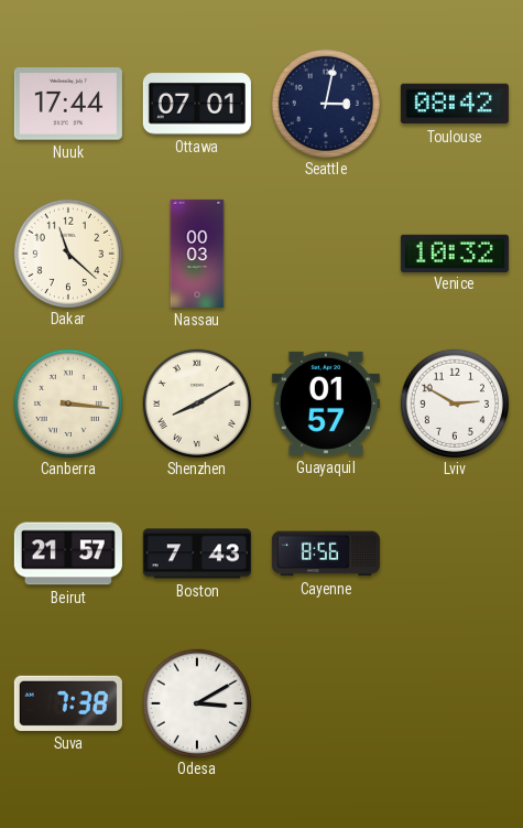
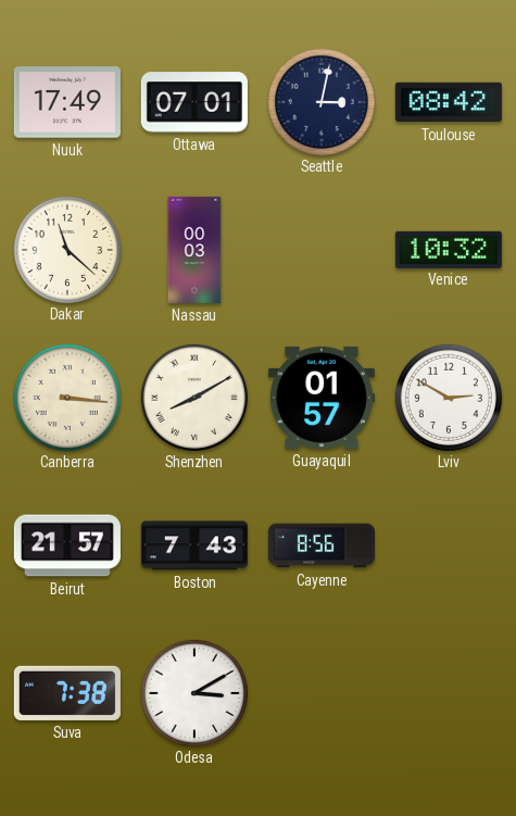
Nuuk: 17:44 -> 17:49
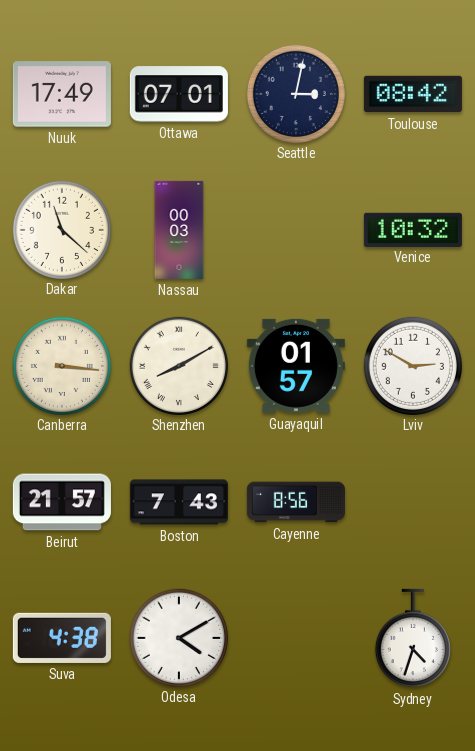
Suva: 7:38 -> 4:38
Odesa: 3:10 -> 4:10
Sydney: none -> 4:33
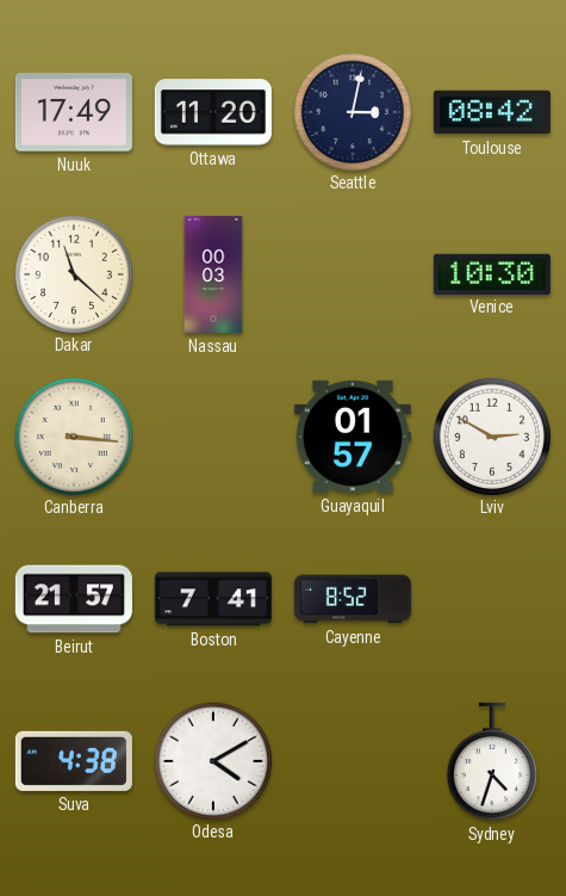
Ottawa: 07:01 -> 11:20
Venice: 10:32 -> 10:30
Shenzhen: 8:10 -> none
Boston: 7:43 -> 7:41
Cayenne: 8:56 -> 8:52
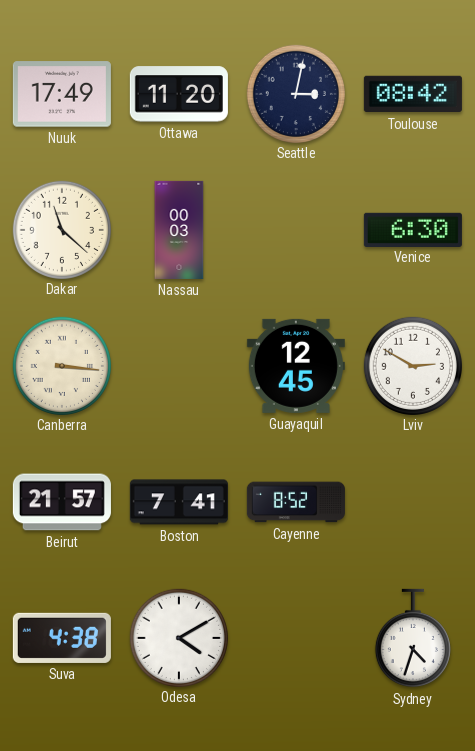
Venice: 10:30 -> 6:30
Guayaquil: 01:57 -> 12:45
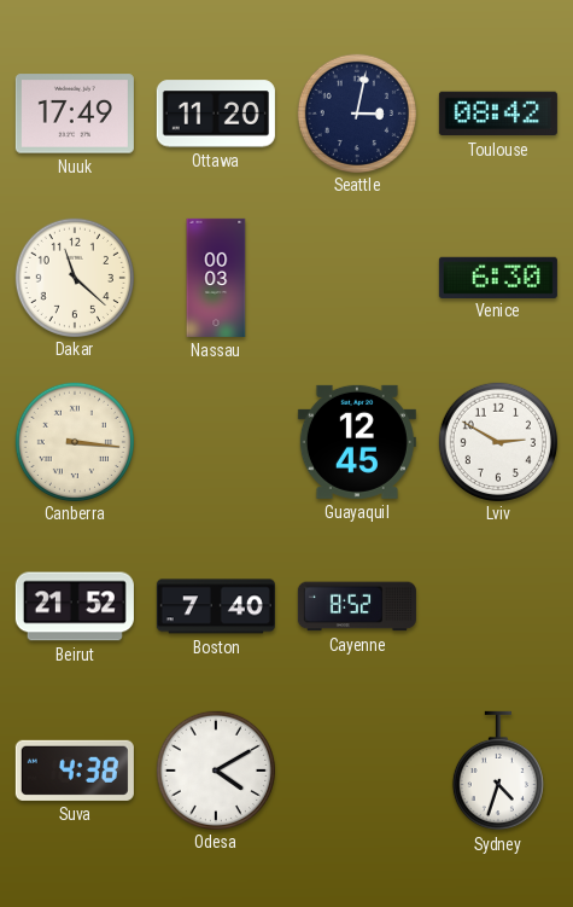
Beirut: 21:57 -> 21:52
Boston: 7:41 -> 7:40
